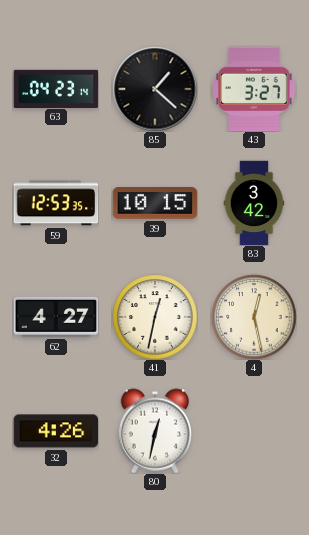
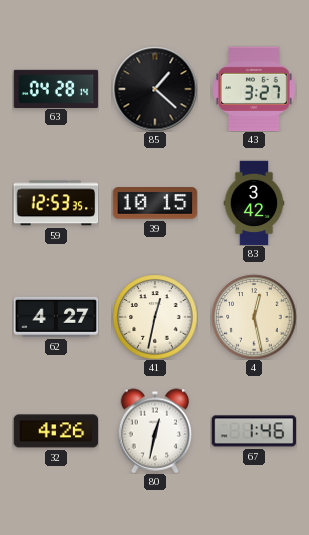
63: 04:23 -> 04:28
67: none -> 1:46
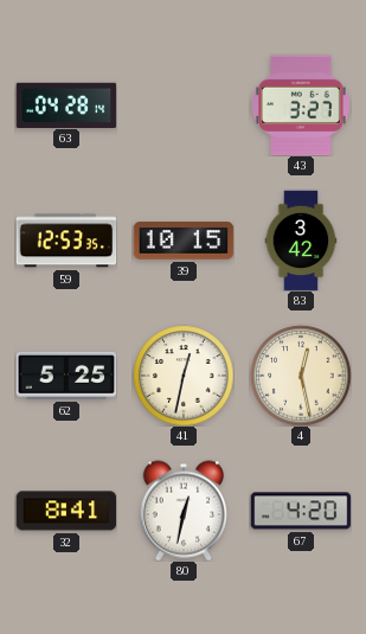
85: 1:22 -> none
62: 4:27 -> 5:25
32: 4:26 -> 8:41
67: 1:46 -> 4:20
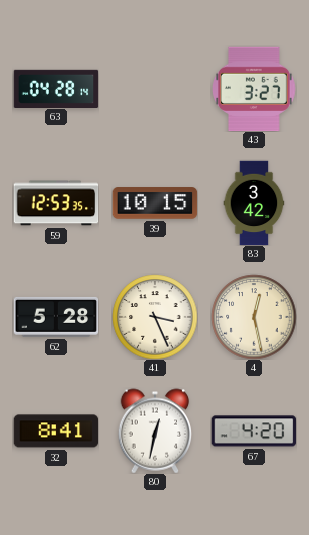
62: 5:25 -> 5:28
41: 12:32 -> 3:26
